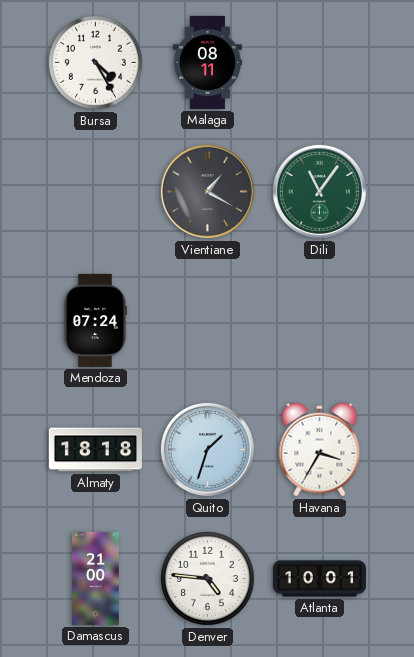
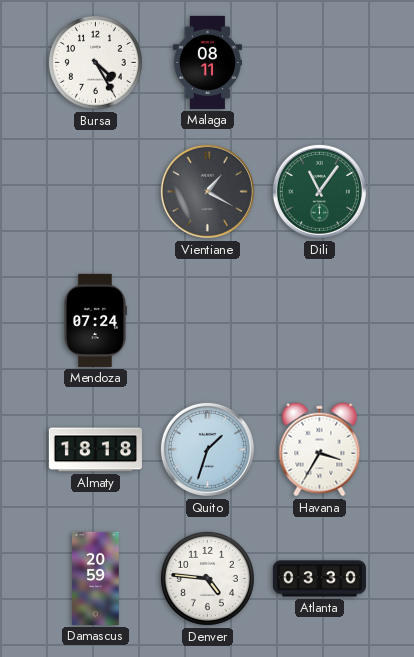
Damascus: 21:00 -> 20:59
Atlanta: 10:01 -> 03:30
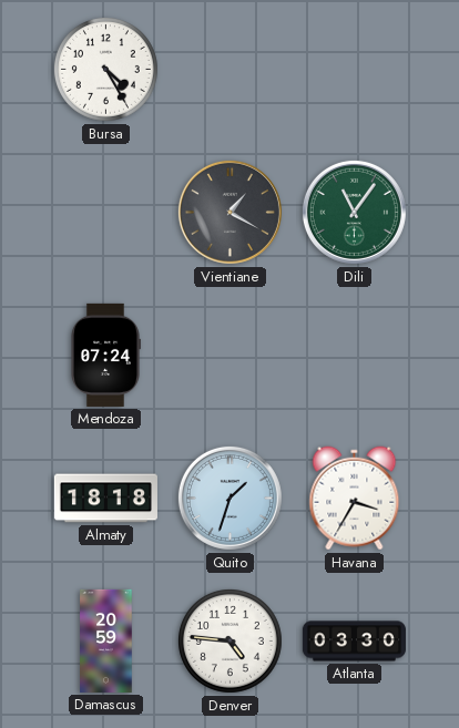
Malaga: 08:11 -> none
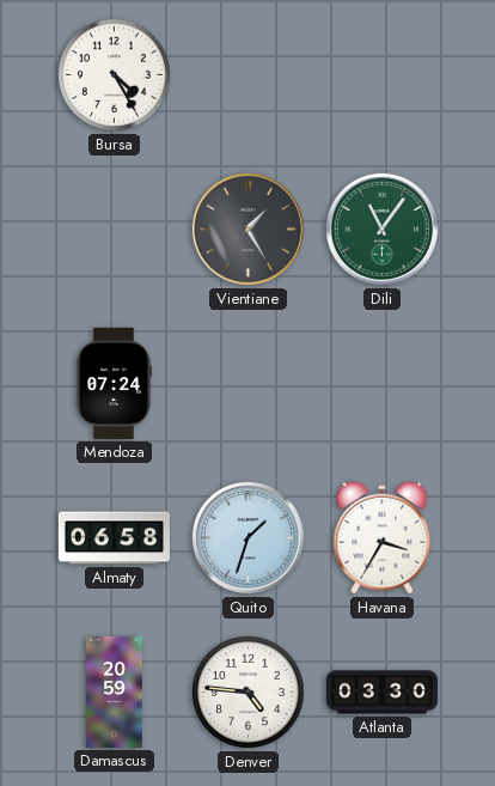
Vientiane: 1:20 -> 1:25
Almaty: 18:18 -> 06:58
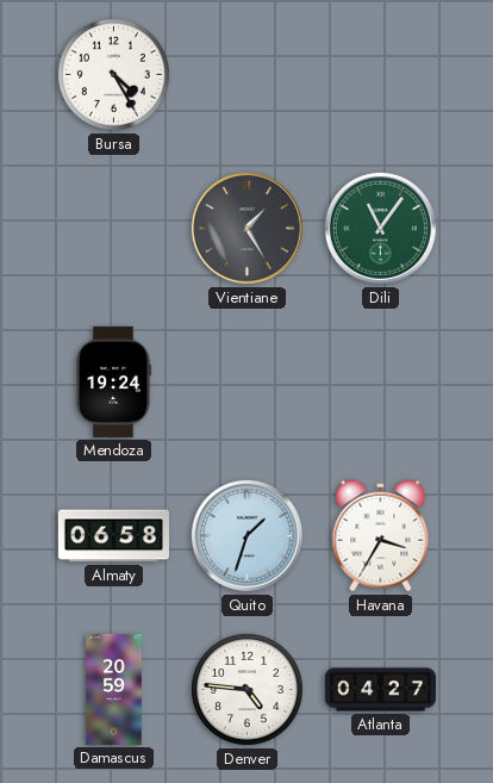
Mendoza: 07:24 -> 19:24
Atlanta: 03:30 -> 04:27
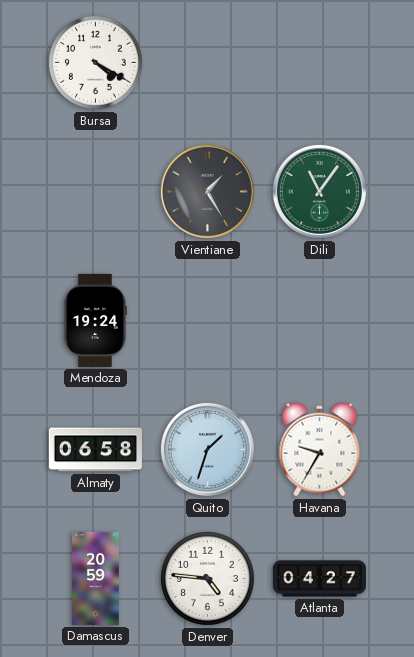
Bursa: 4:25 -> 4:20
Havana: 3:35 -> 9:35
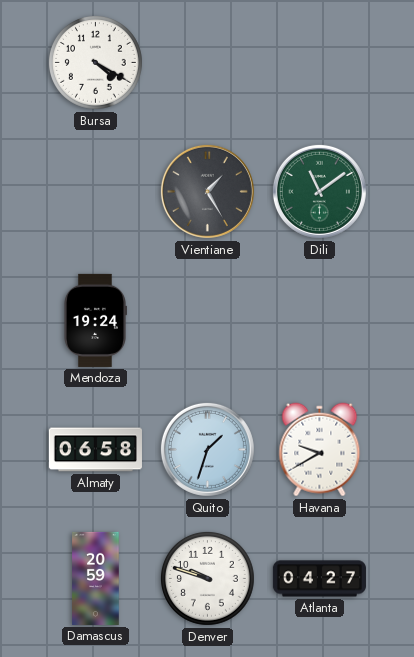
Dili: 11:06 -> 11:09
Havana: 9:35 -> 9:40
Denver: 4:46 -> 9:48
